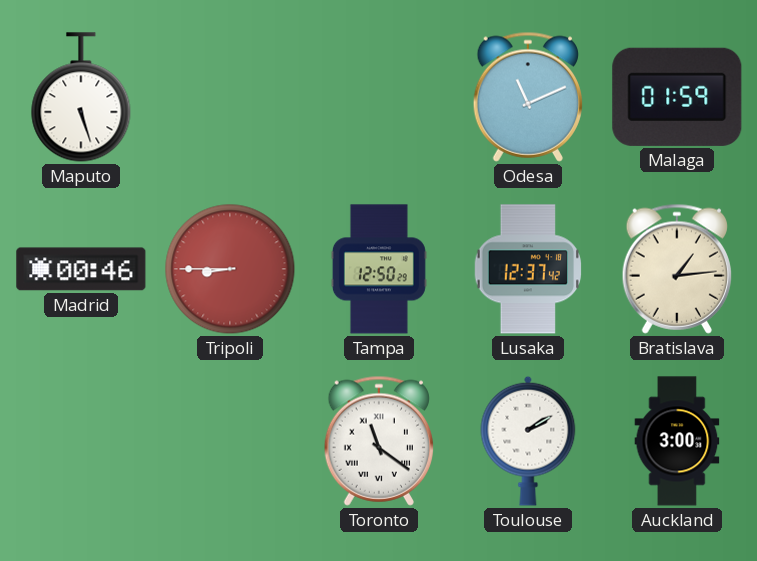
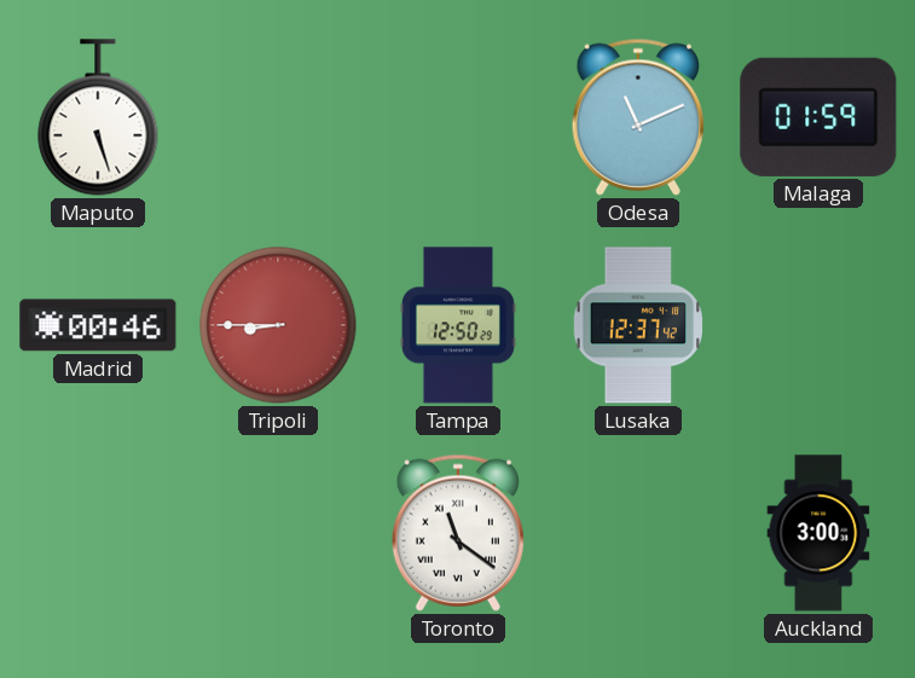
Bratislava: 1:14 -> none
Toulouse: 2:10 -> none
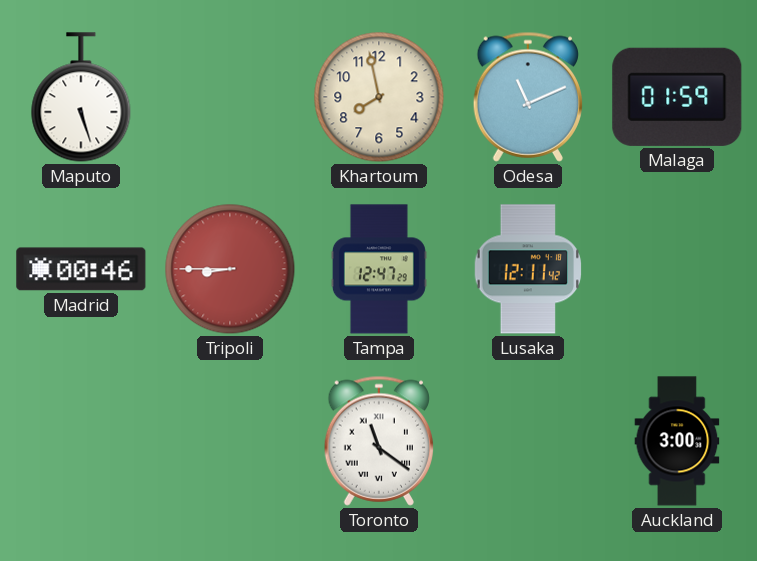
Khartoum: none -> 7:58
Tampa: 12:50 -> 12:47
Lusaka: 12:37 -> 12:11
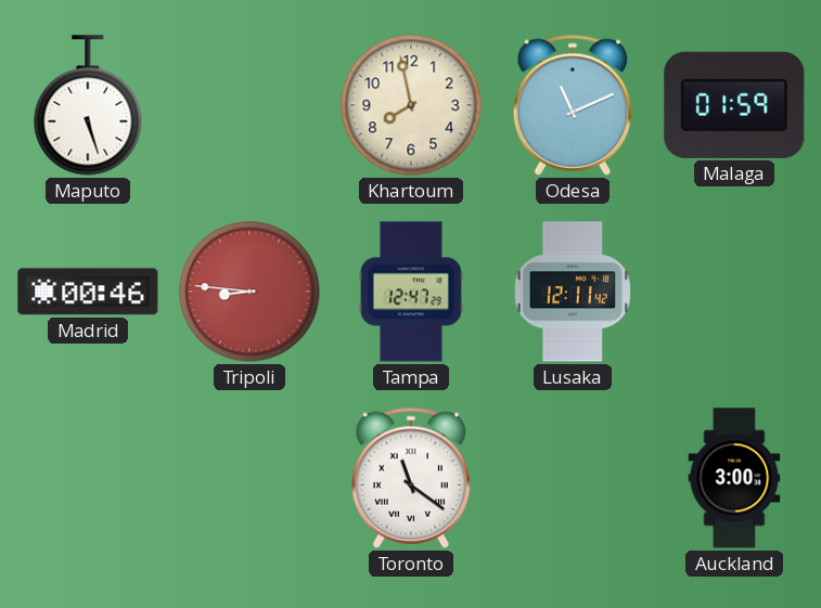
Tripoli: 8:45 -> 8:46
